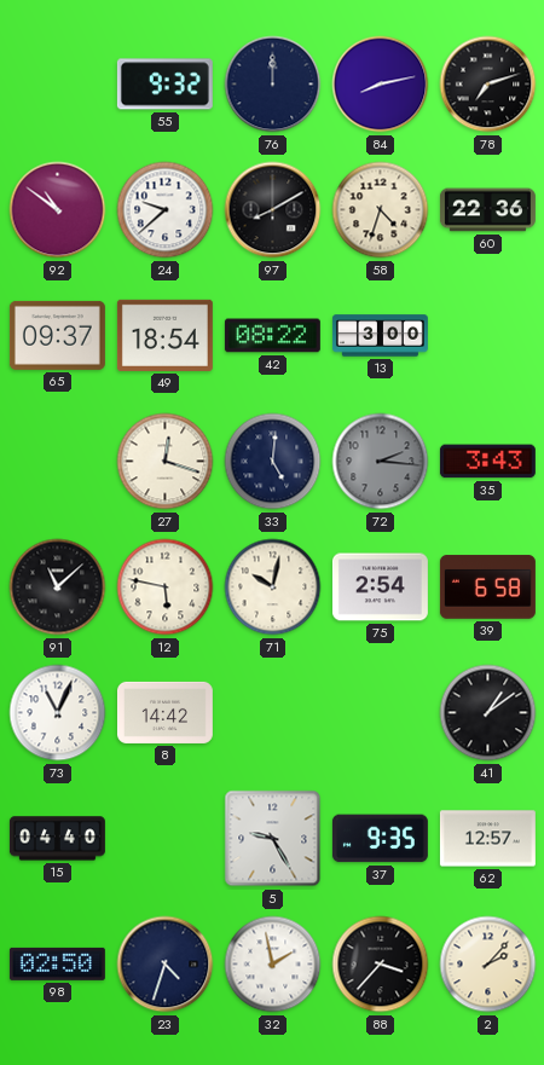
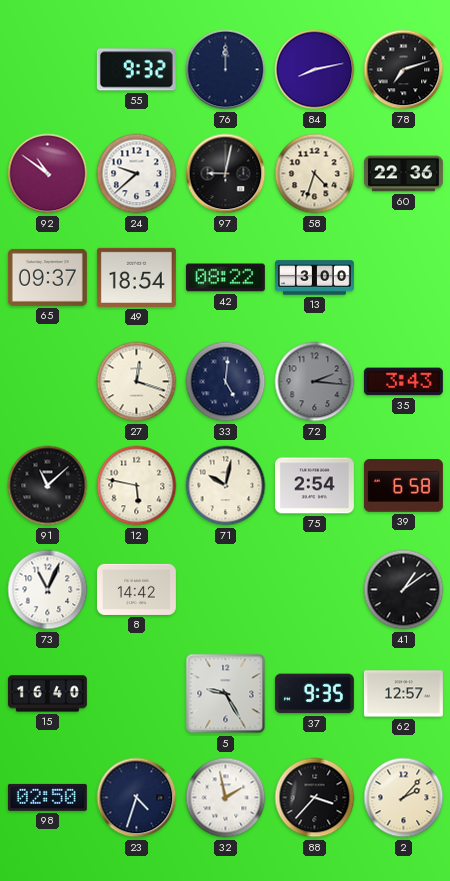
97: 8:10 -> 9:02
15: 04:40 -> 16:40
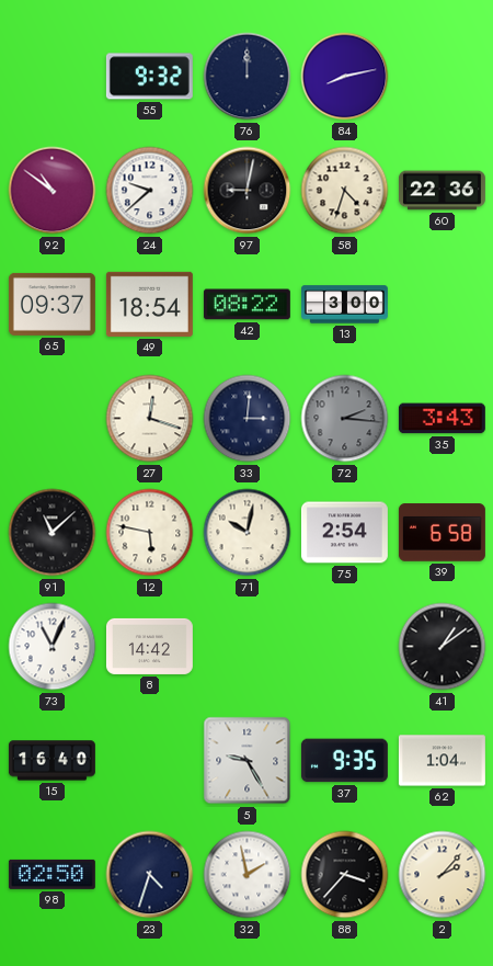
78: 7:12 -> none
33: 5:01 -> 3:01
62: 12:57 -> 1:04
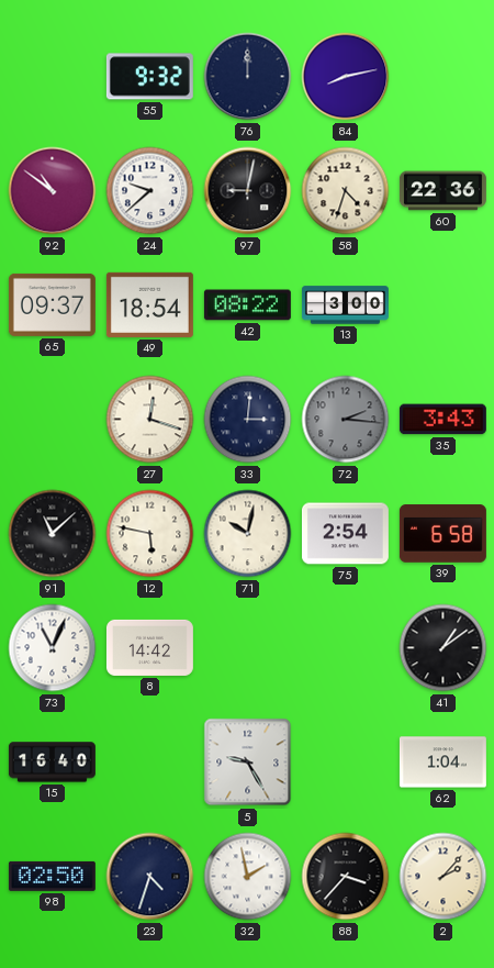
37: 9:35 -> none
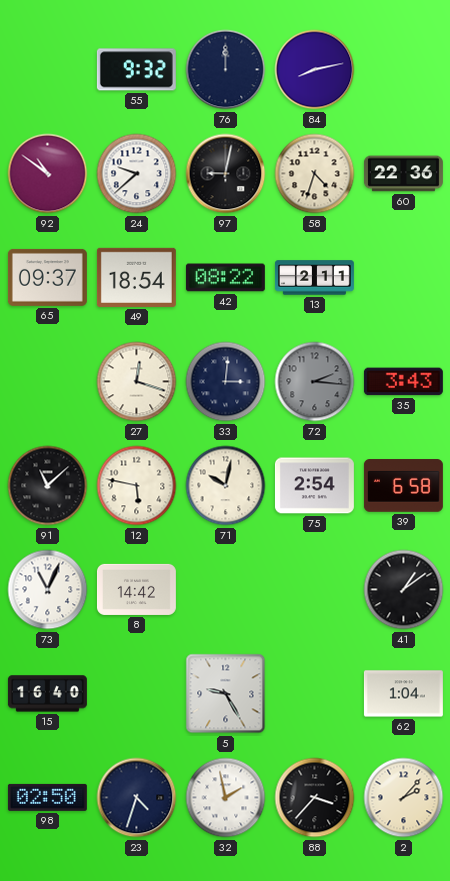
13: 3:00 -> 2:11
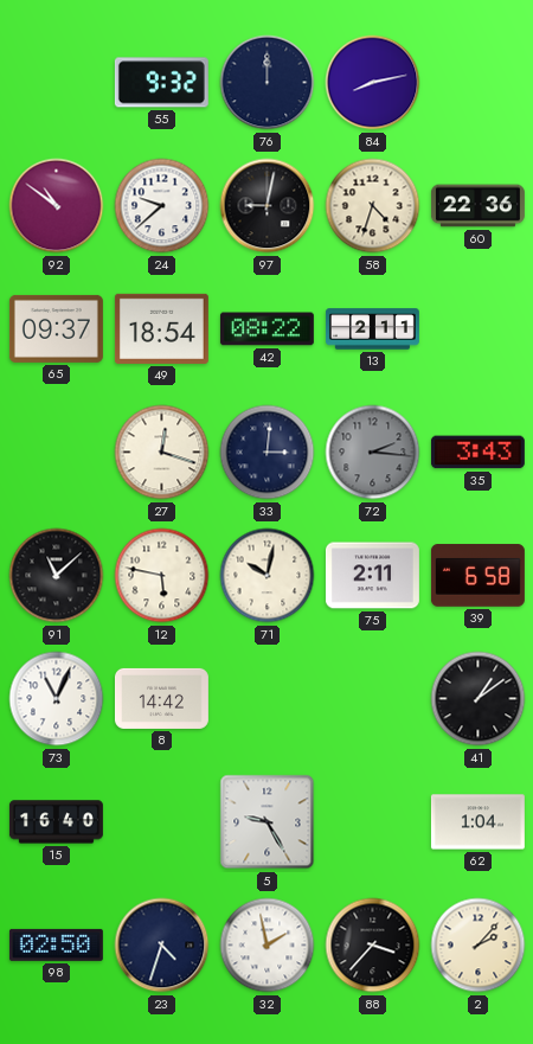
75: 2:54 -> 2:11
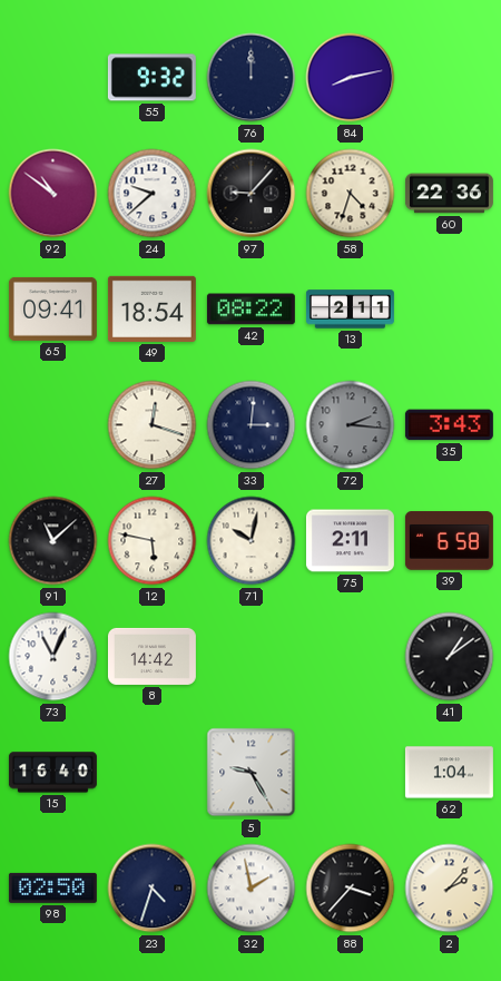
97: 9:02 -> 9:07
65: 09:37 -> 09:41
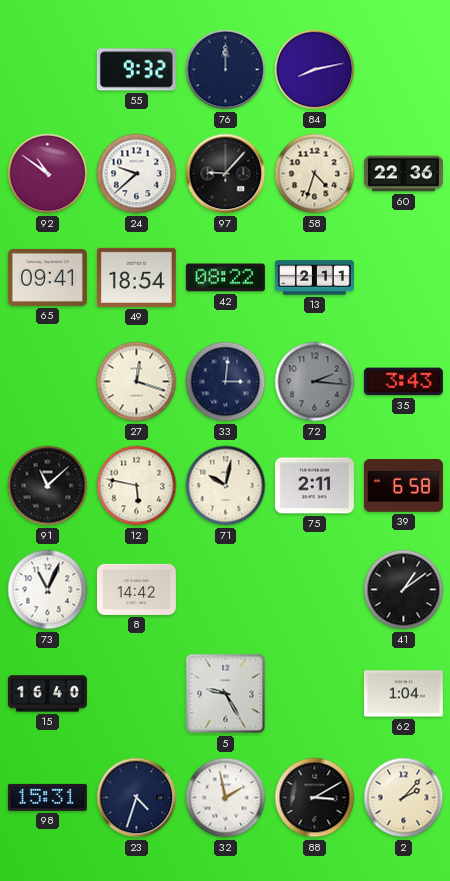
98: 02:50 -> 15:31
88: 3:37 -> 3:10
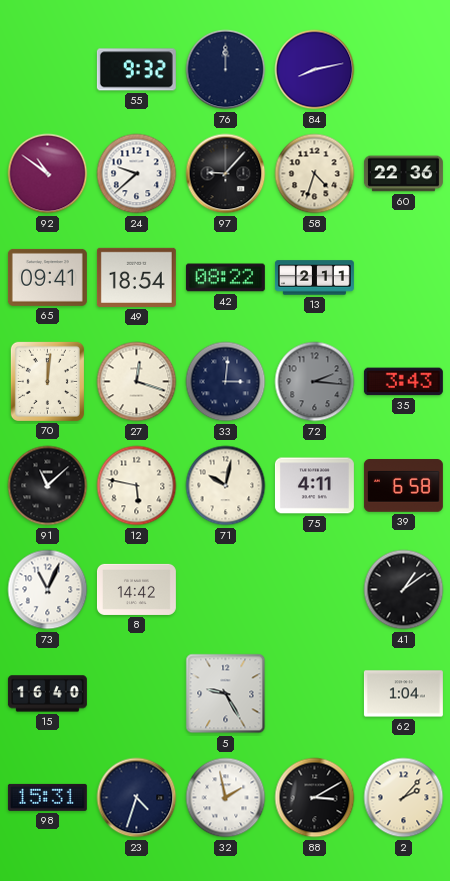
70: none -> 12:01
75: 2:11 -> 4:11
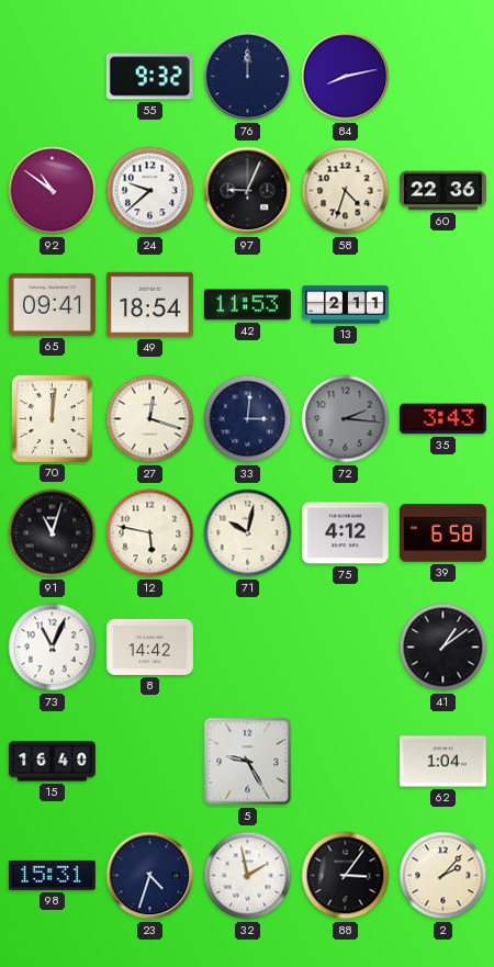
97: 9:07 -> 9:04
42: 08:22 -> 11:53
91: 11:08 -> 11:03
75: 4:11 -> 4:12
88: 3:10 -> 3:06
